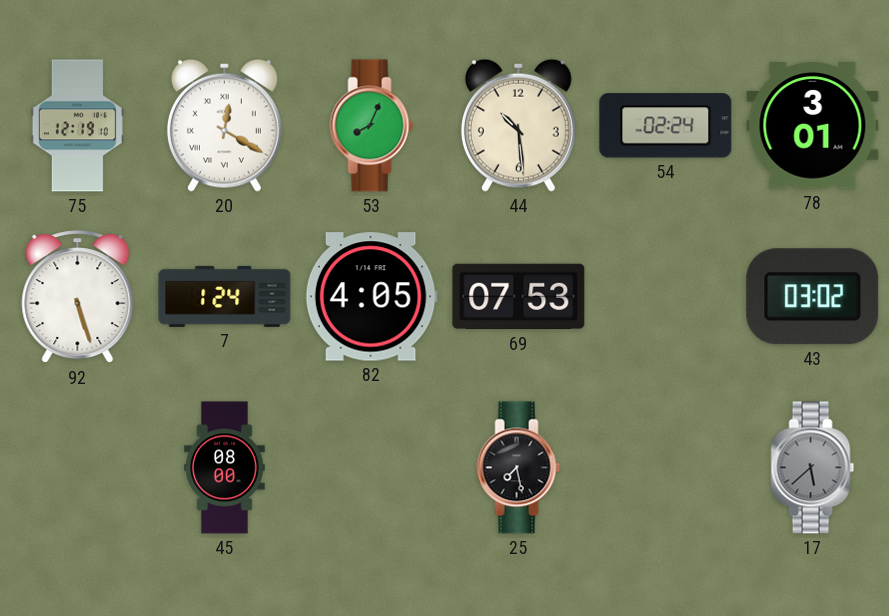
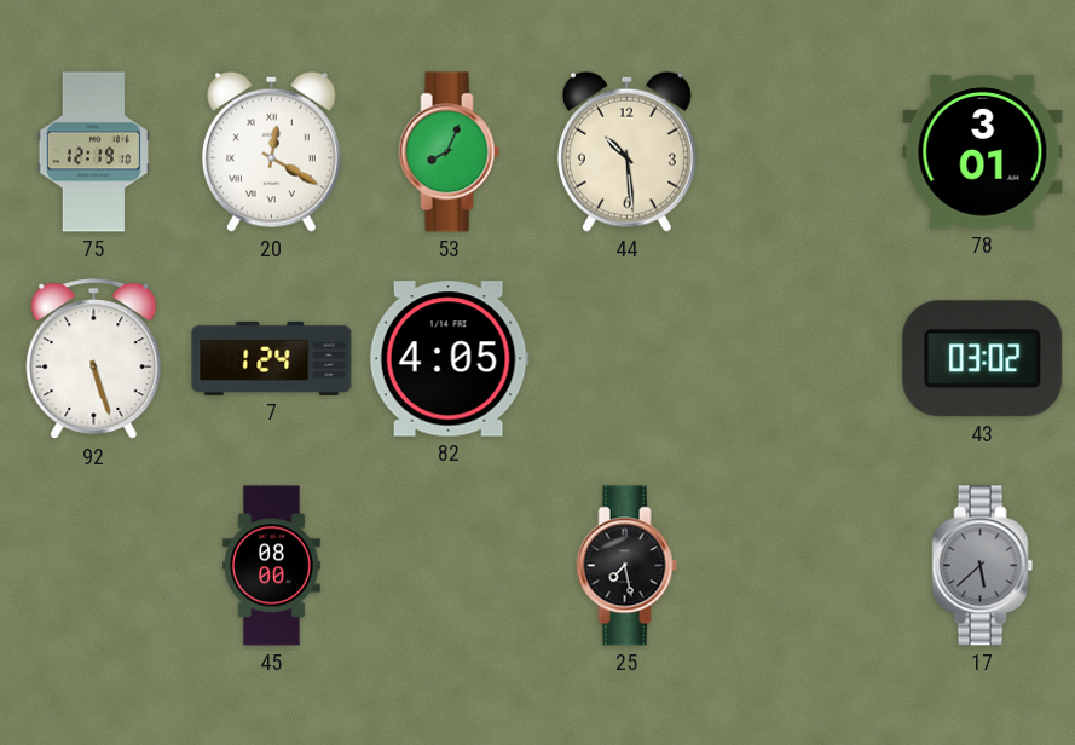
54: 02:24 -> none
69: 07:53 -> none
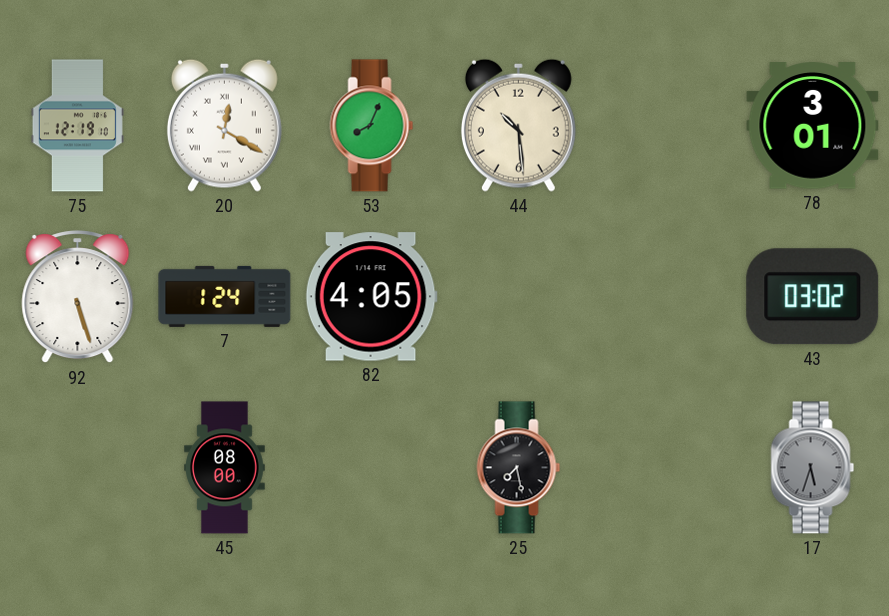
17: 5:38 -> 5:33
